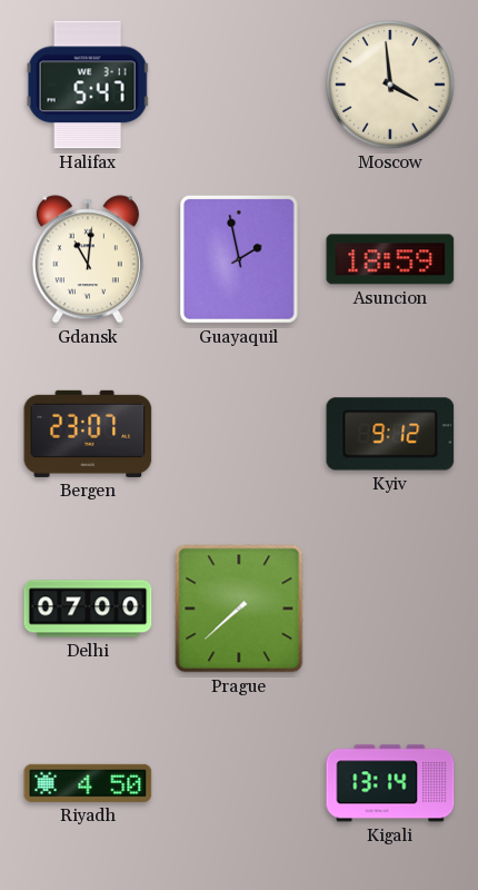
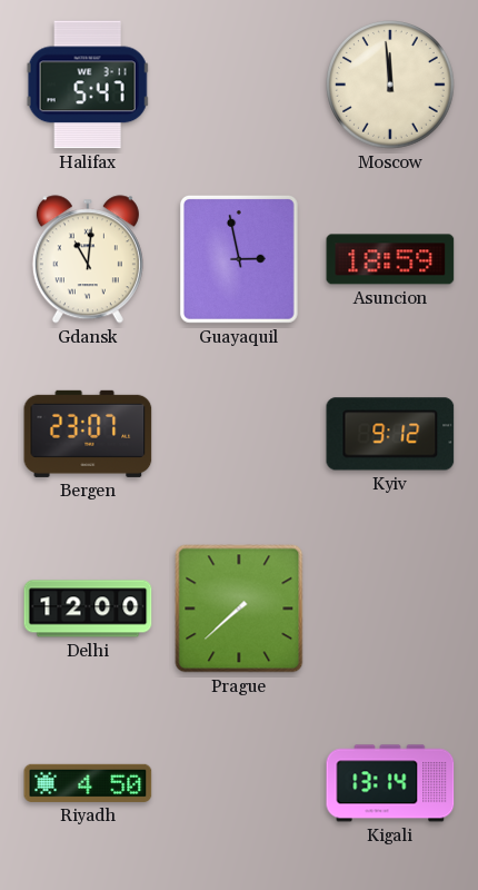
Moscow: 3:59 -> 11:59
Guayaquil: 1:58 -> 2:58
Delhi: 07:00 -> 12:00
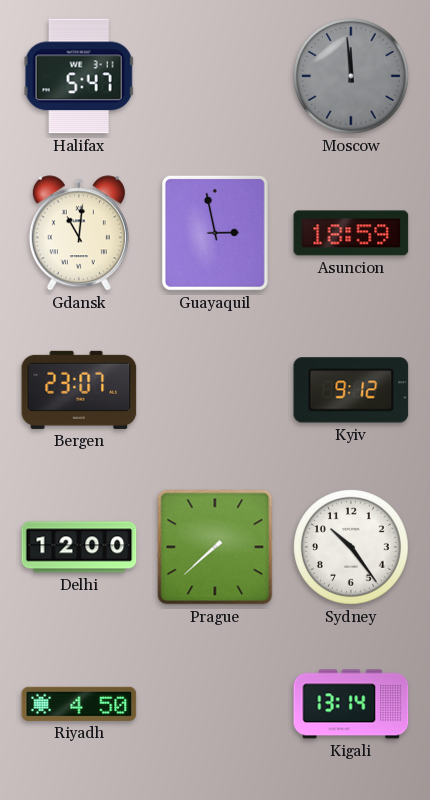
Moscow dial: cream -> grey
Sydney: none -> 10:24
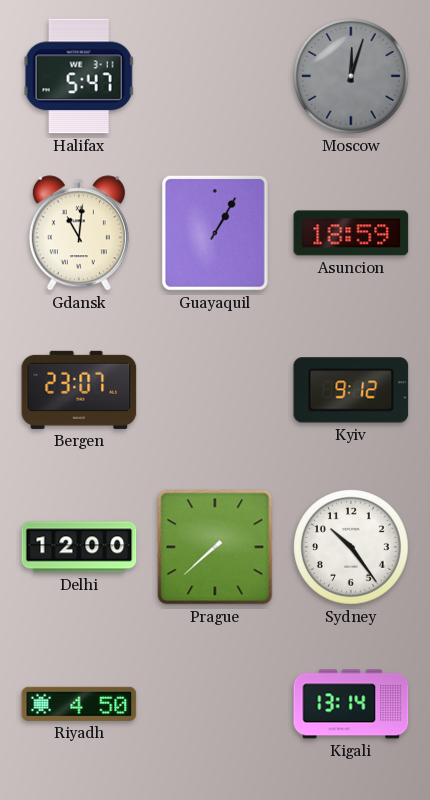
Moscow: 11:59 -> 12:03
Guayaquil: 2:58 -> 1:05
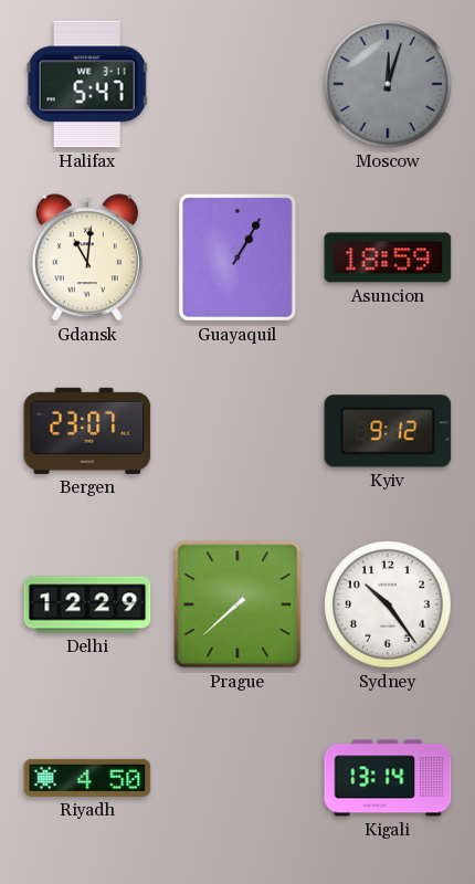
Delhi: 12:00 -> 12:29
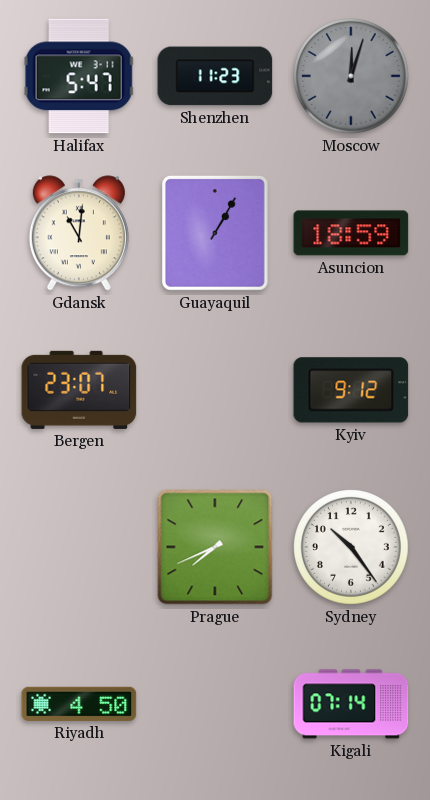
Shenzhen: none -> 11:23
Delhi: 12:29 -> none
Prague: 7:38 -> 7:41
Kigali: 13:14 -> 07:14
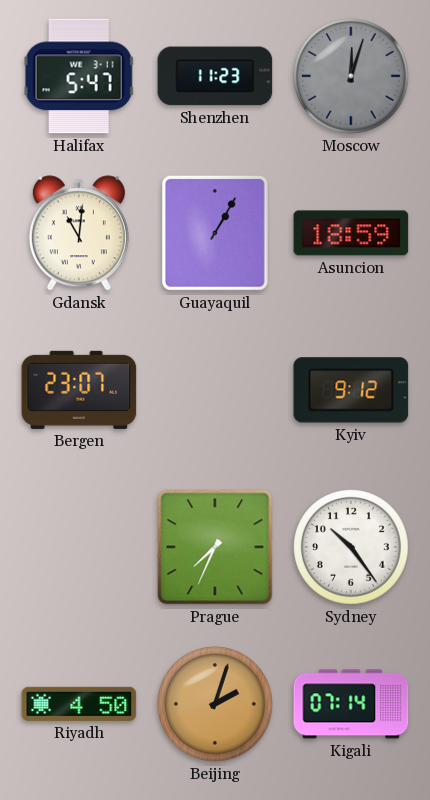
Prague: 7:41 -> 7:34
Beijing: none -> 2:03
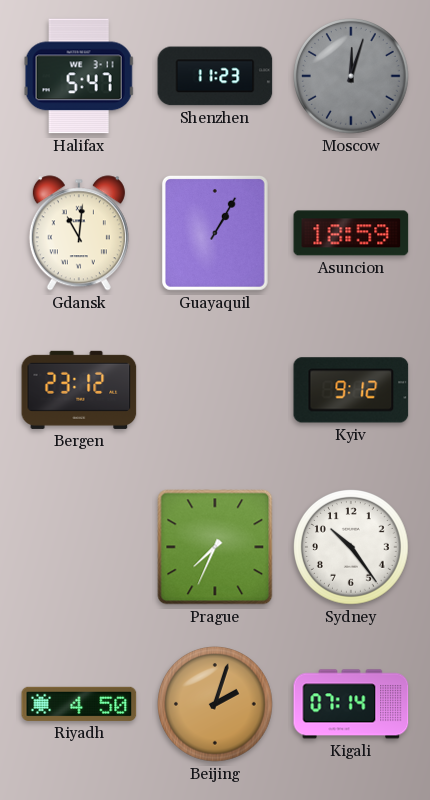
Bergen: 23:07 -> 23:12
